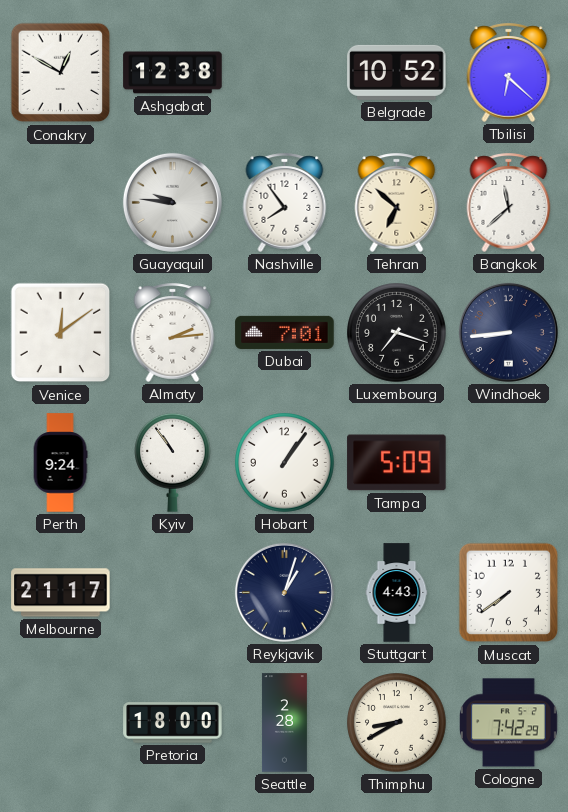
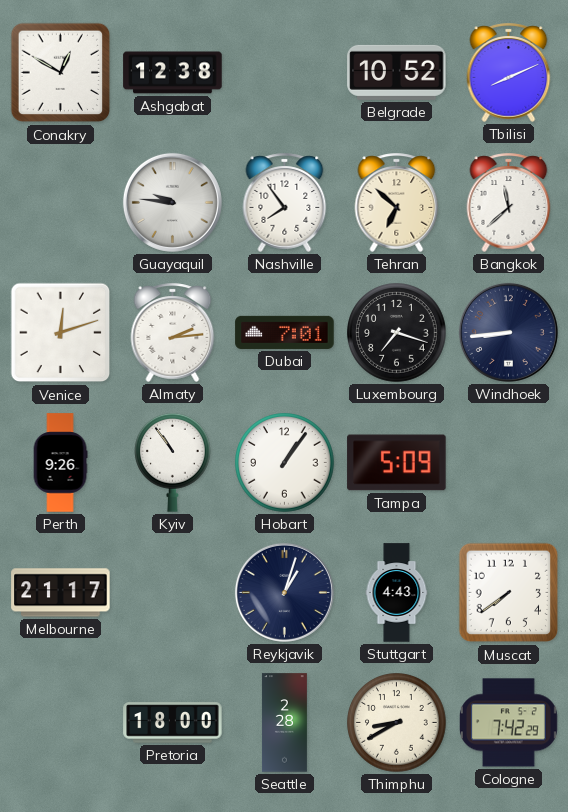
Tbilisi: 6:22 -> 8:11
Venice: 12:09 -> 12:12
Perth: 9:24 -> 9:26
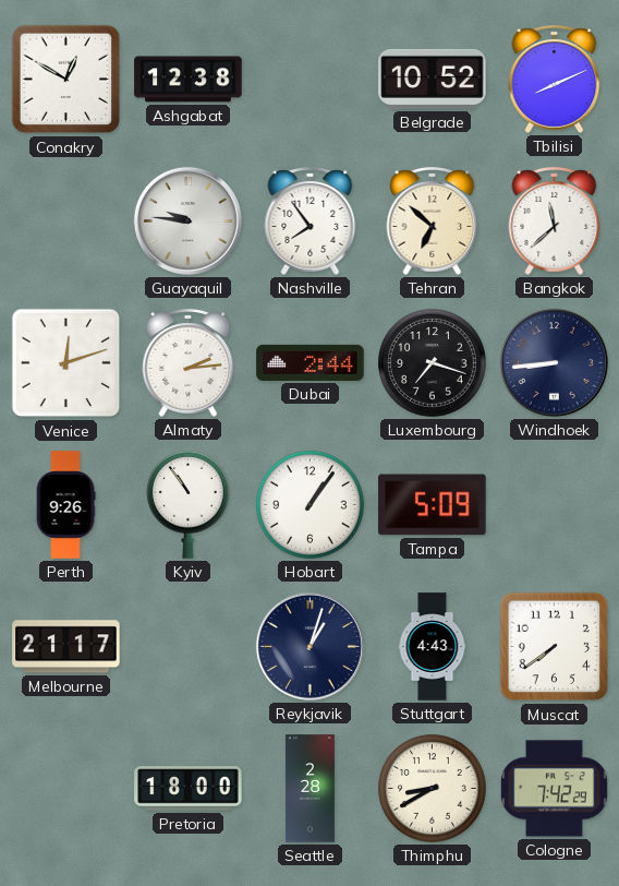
Dubai: 7:01 -> 2:44
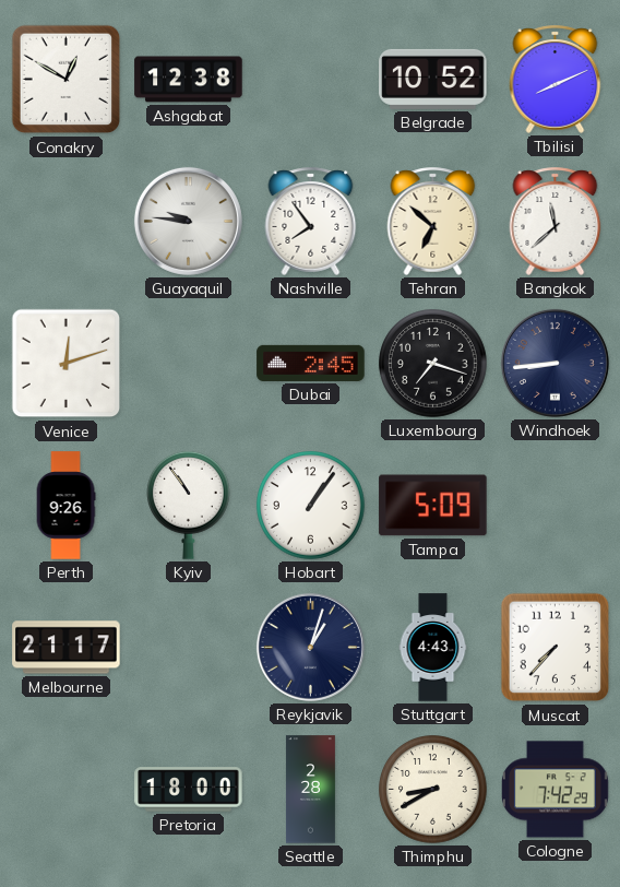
Almaty: 2:14 -> none
Dubai: 2:44 -> 2:45
Muscat: 7:39 -> 7:37
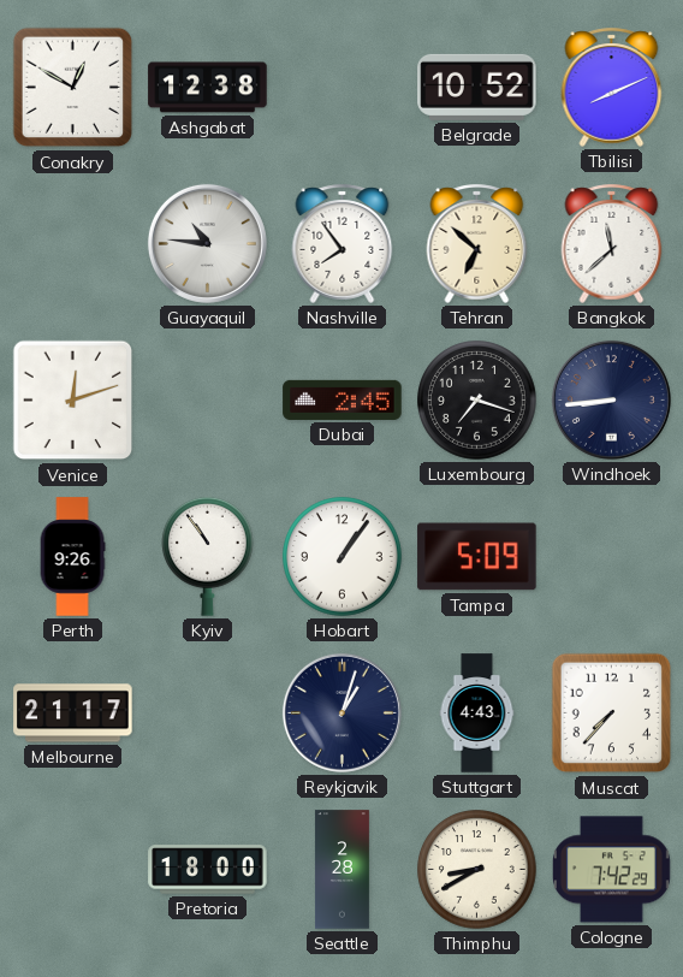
Guayaquil: 9:46 -> 10:46
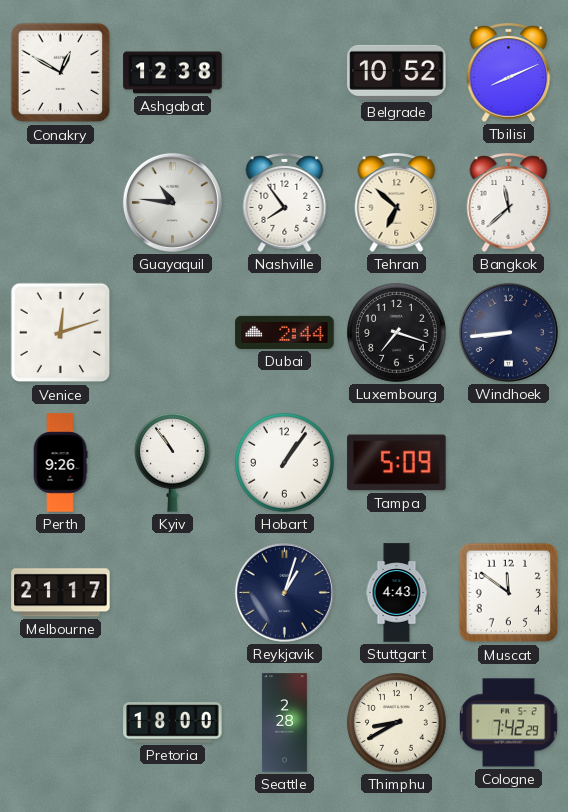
Dubai: 2:45 -> 2:44
Muscat: 7:37 -> 11:51
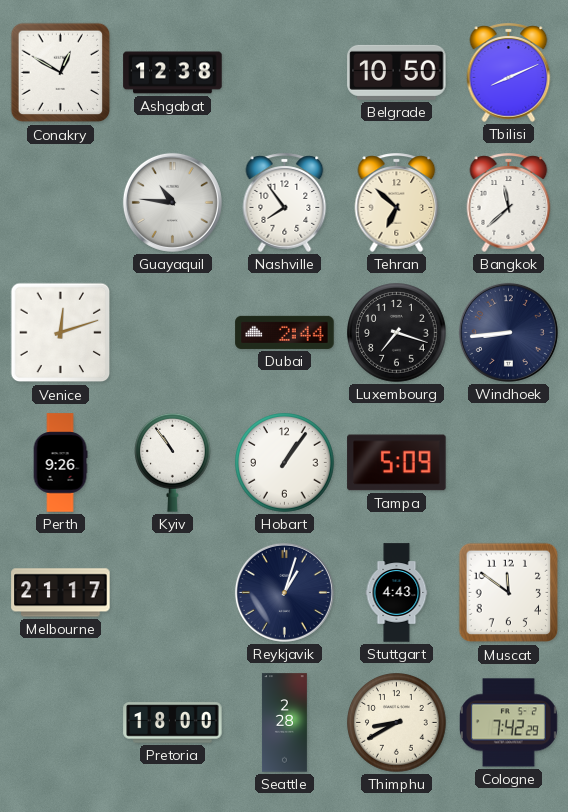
Belgrade: 10:52 -> 10:50
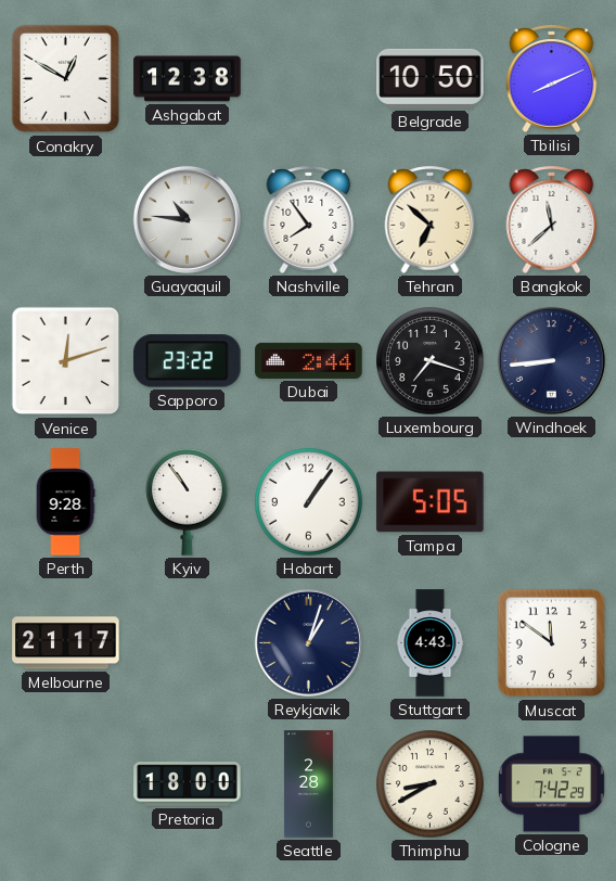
Sapporo: none -> 23:22
Perth: 9:26 -> 9:28
Tampa: 5:09 -> 5:05
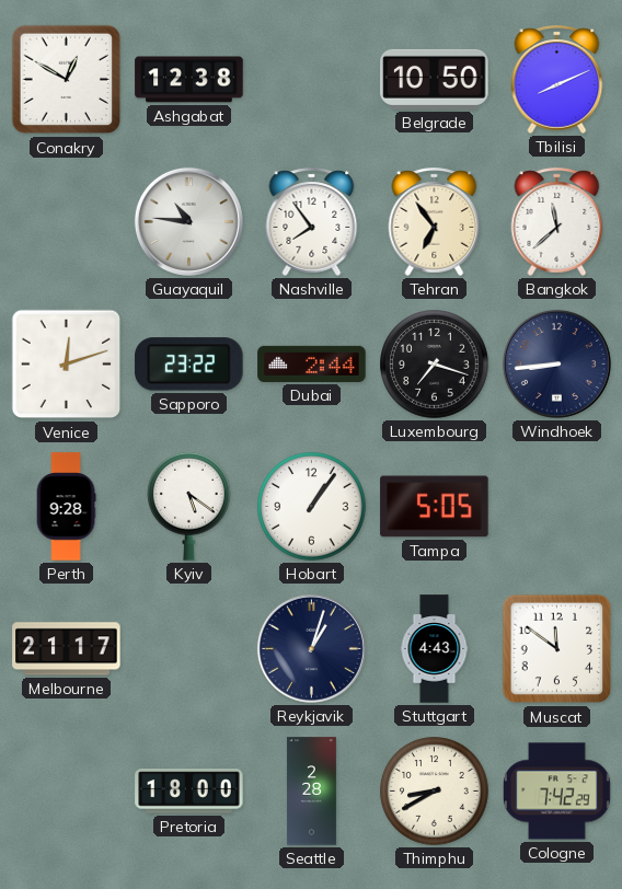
Tehran: 6:52 -> 6:54
Kyiv: 10:54 -> 5:21
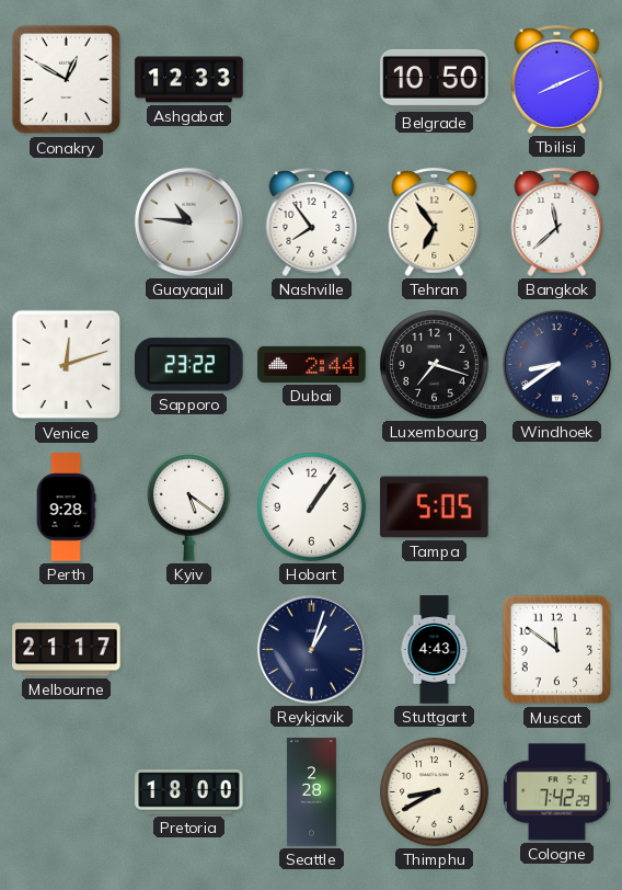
Ashgabat: 12:38 -> 12:33
Windhoek: 8:44 -> 8:39
